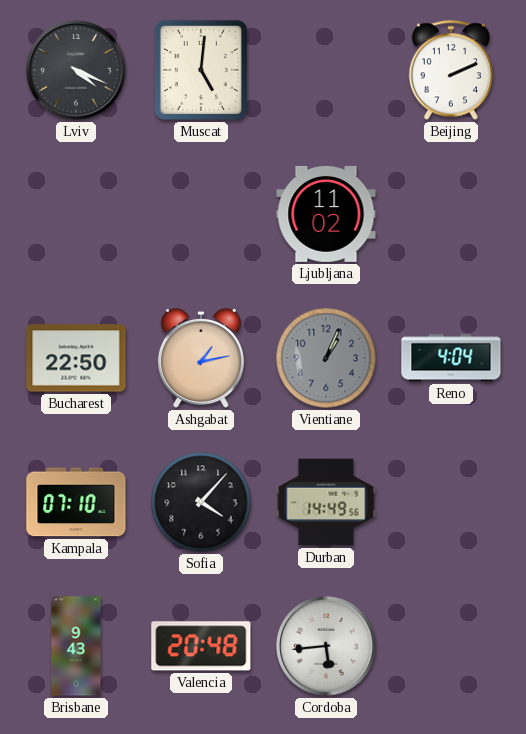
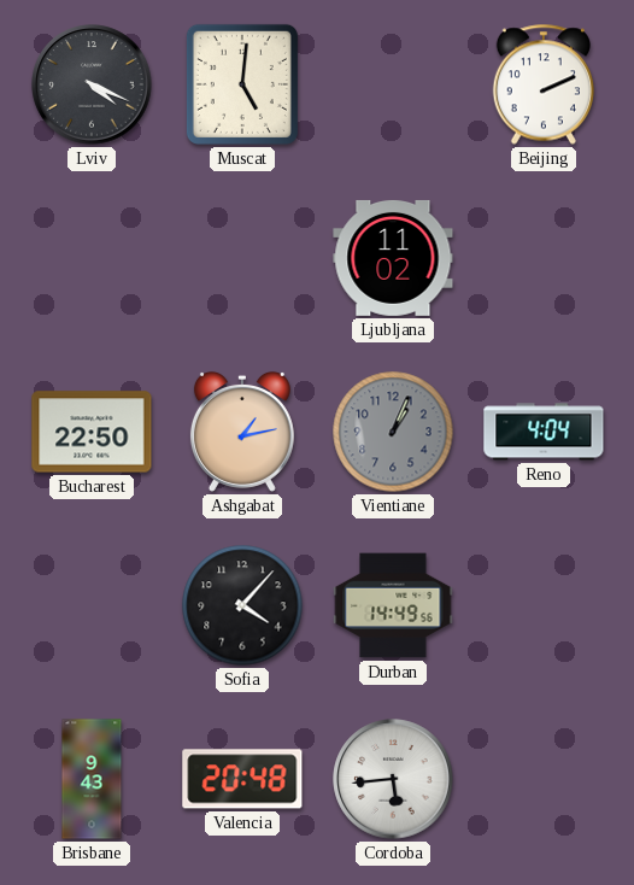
Kampala: 07:10 -> none
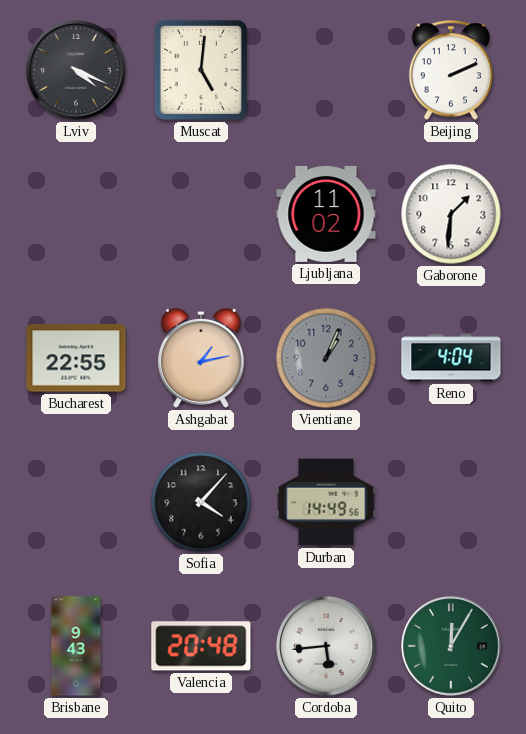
Gaborone: none -> 1:31
Bucharest: 22:50 -> 22:55
Quito: none -> 12:05
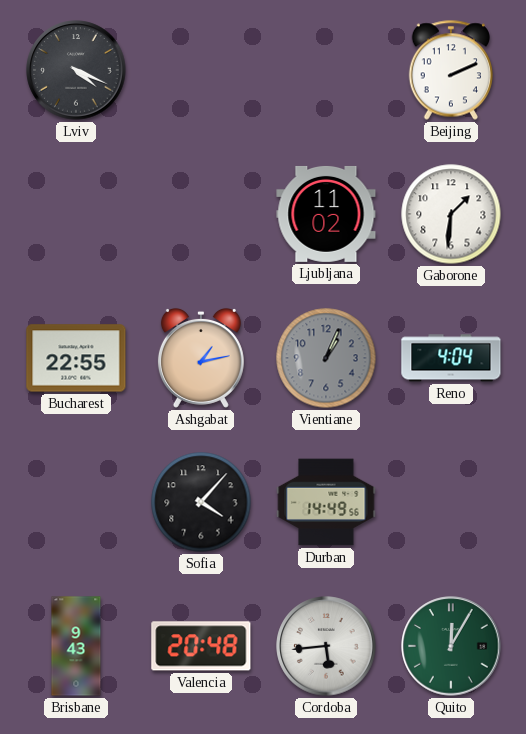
Muscat: 5:01 -> none
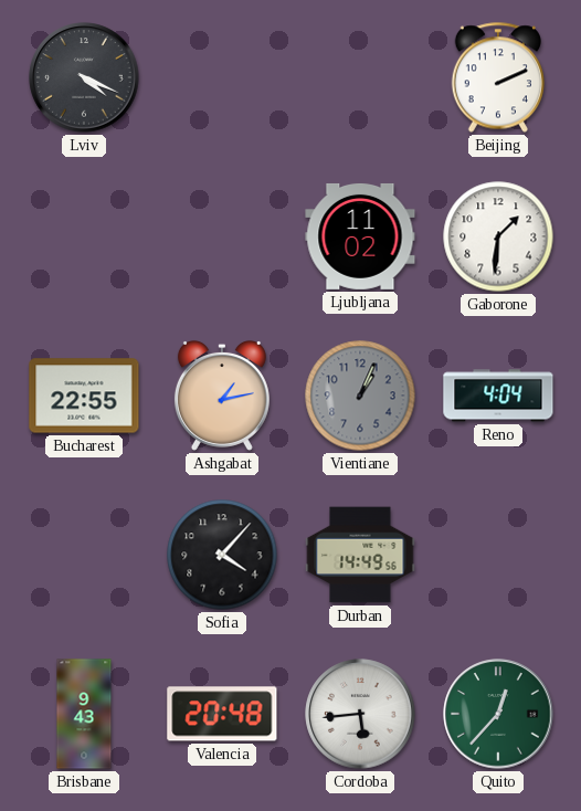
Quito: 12:05 -> 12:37
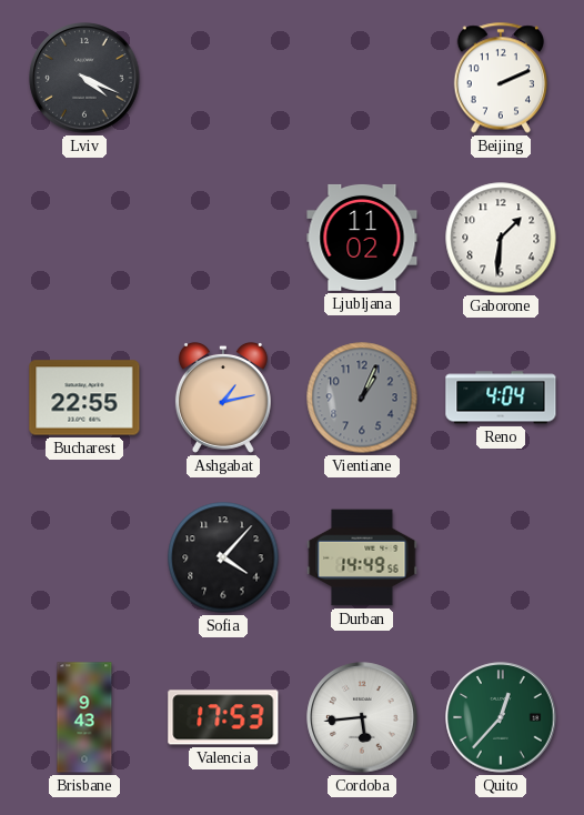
Valencia: 20:48 -> 17:53
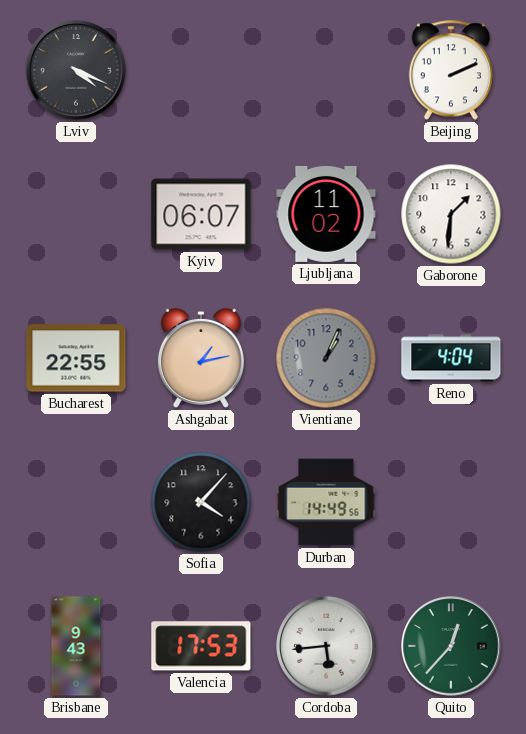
Kyiv: none -> 06:07
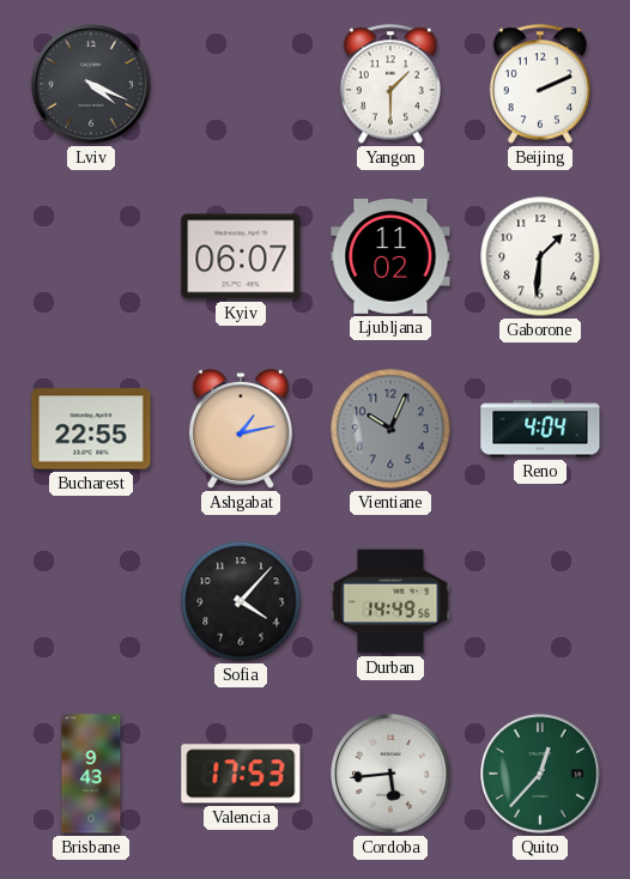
Yangon: none -> 1:30
Vientiane: 1:04 -> 10:04
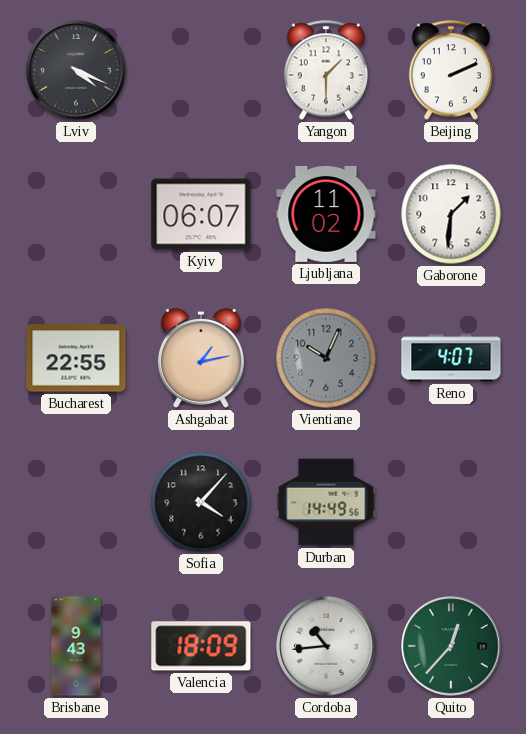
Reno: 4:04 -> 4:07
Valencia: 17:53 -> 18:09
Cordoba: 5:44 -> 10:44
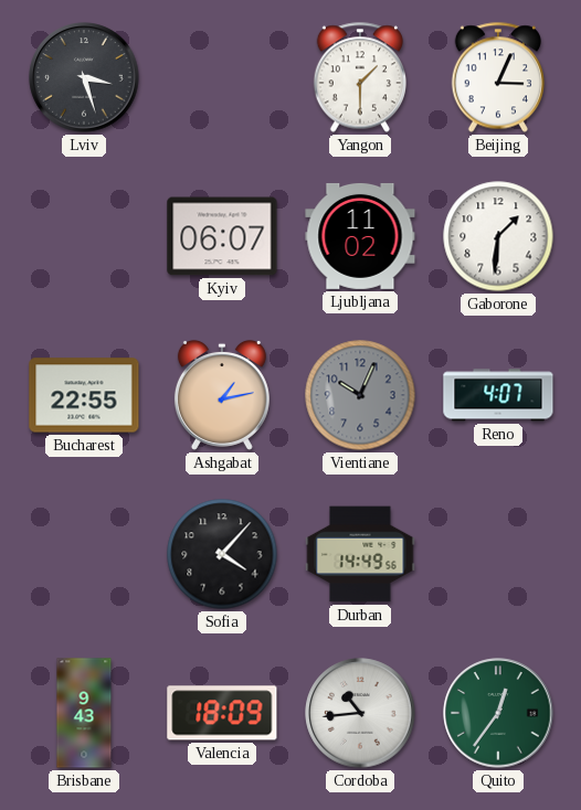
Lviv: 4:19 -> 3:27
Beijing: 2:11 -> 3:04
Quito: 12:37 -> 12:36
